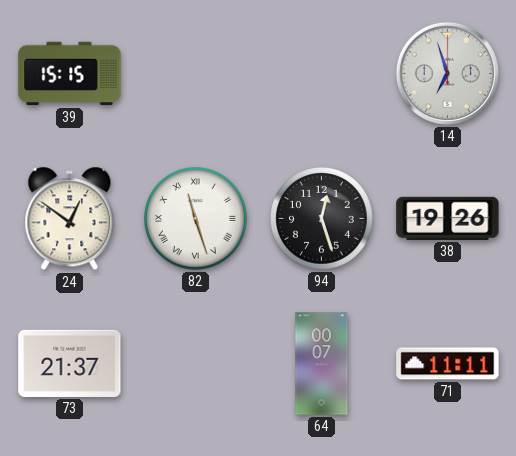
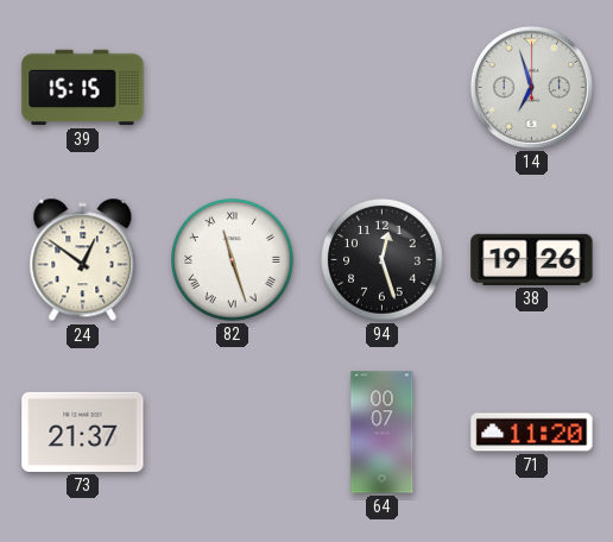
71: 11:11 -> 11:20
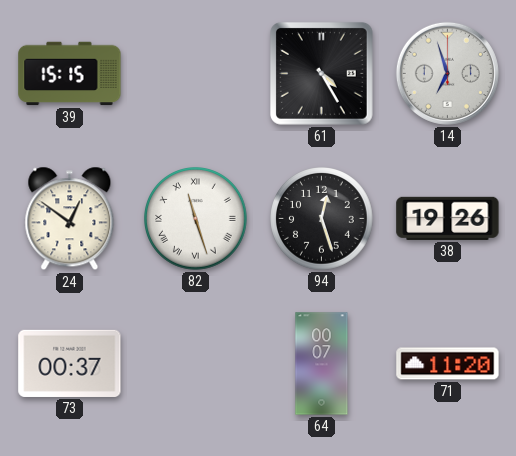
61: none -> 4:25
73: 21:37 -> 00:37
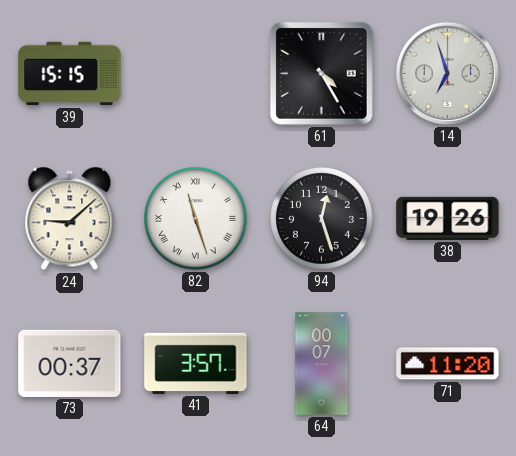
24: 12:51 -> 9:08
41: none -> 3:57
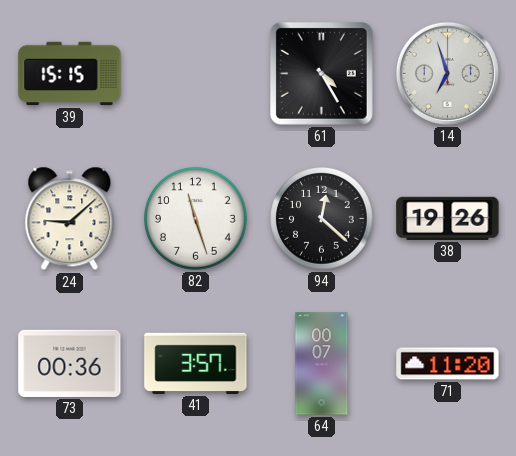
82 numerals: Roman -> Arabic
94: 12:27 -> 12:22
73: 00:37 -> 00:36
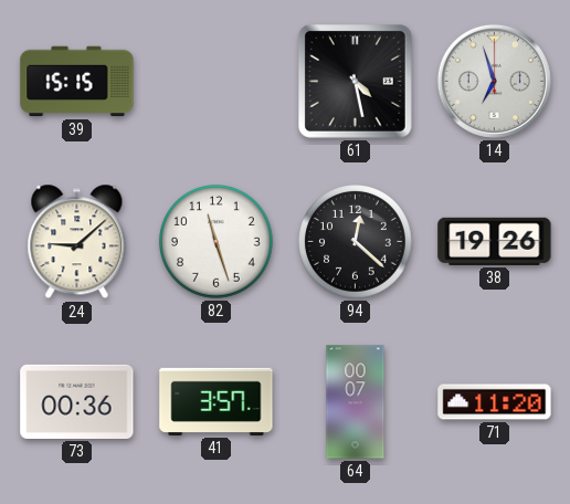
61: 4:25 -> 4:28
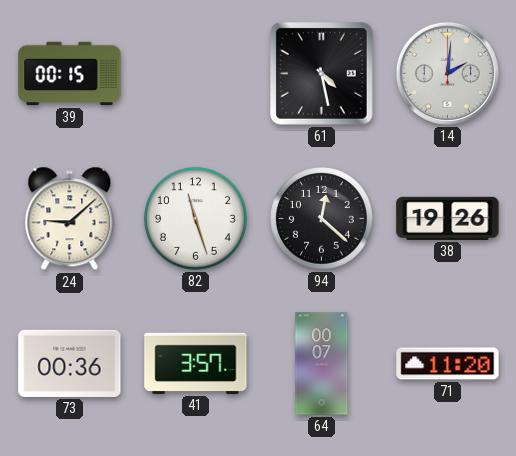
39: 15:15 -> 00:15
14: 6:57 -> 2:01
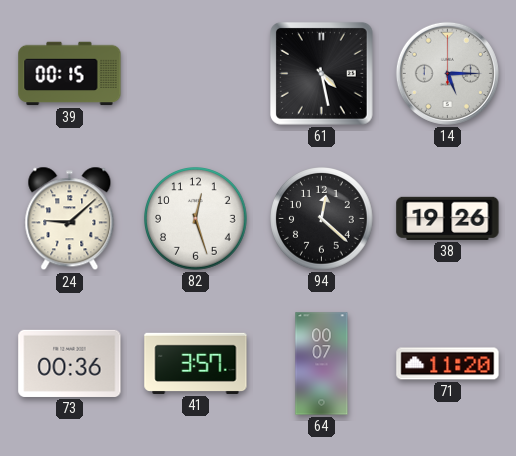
14: 2:01 -> 5:15
82: 11:27 -> 12:27
